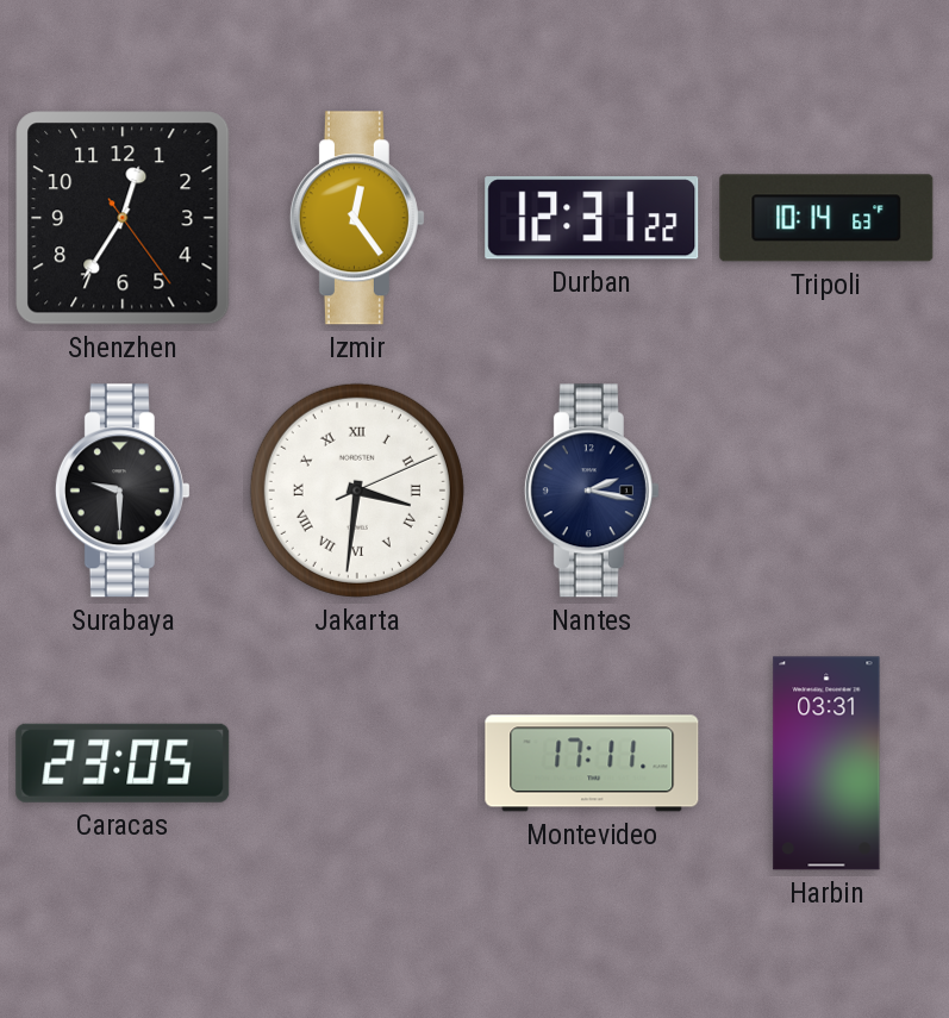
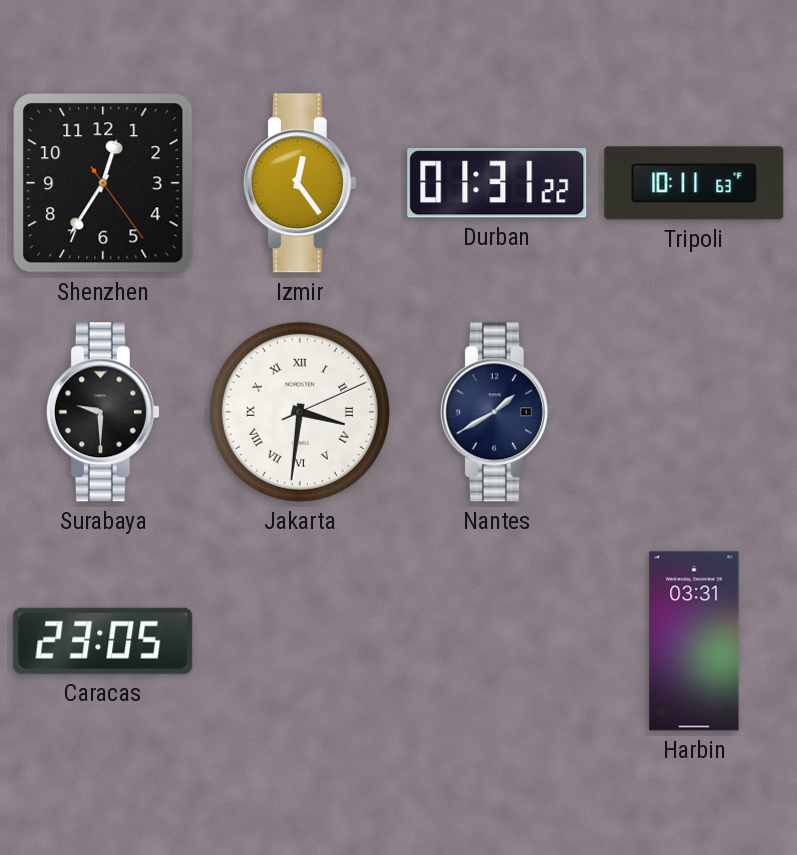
Durban: 12:31 -> 01:31
Tripoli: 10:14 -> 10:11
Nantes: 2:17 -> 1:40
Montevideo: 17:11 -> none
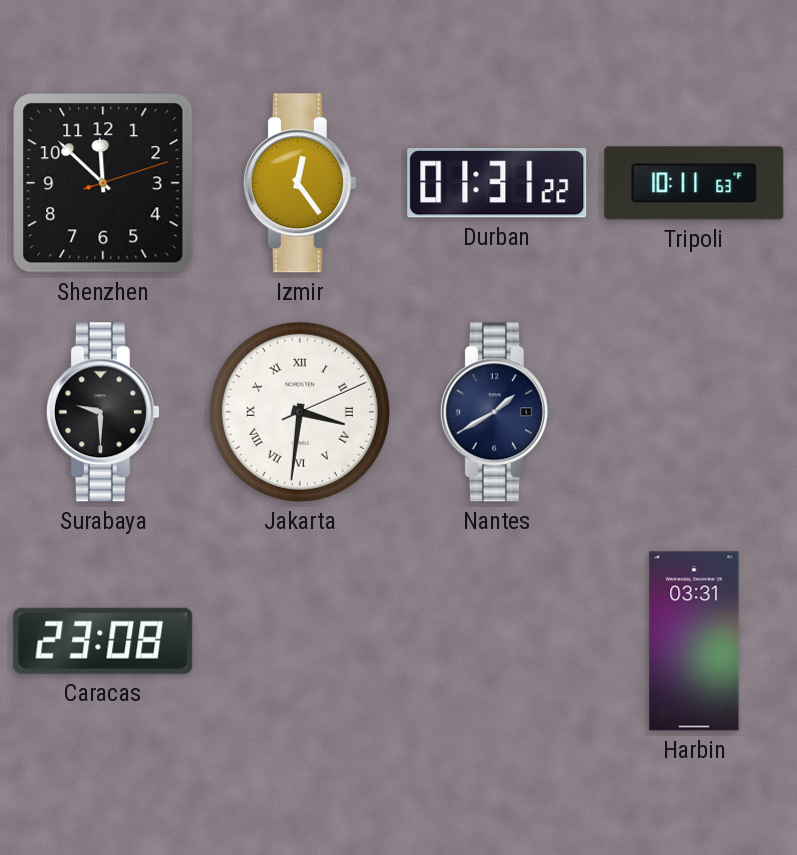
Shenzhen: 12:35 -> 11:52
Caracas: 23:05 -> 23:08
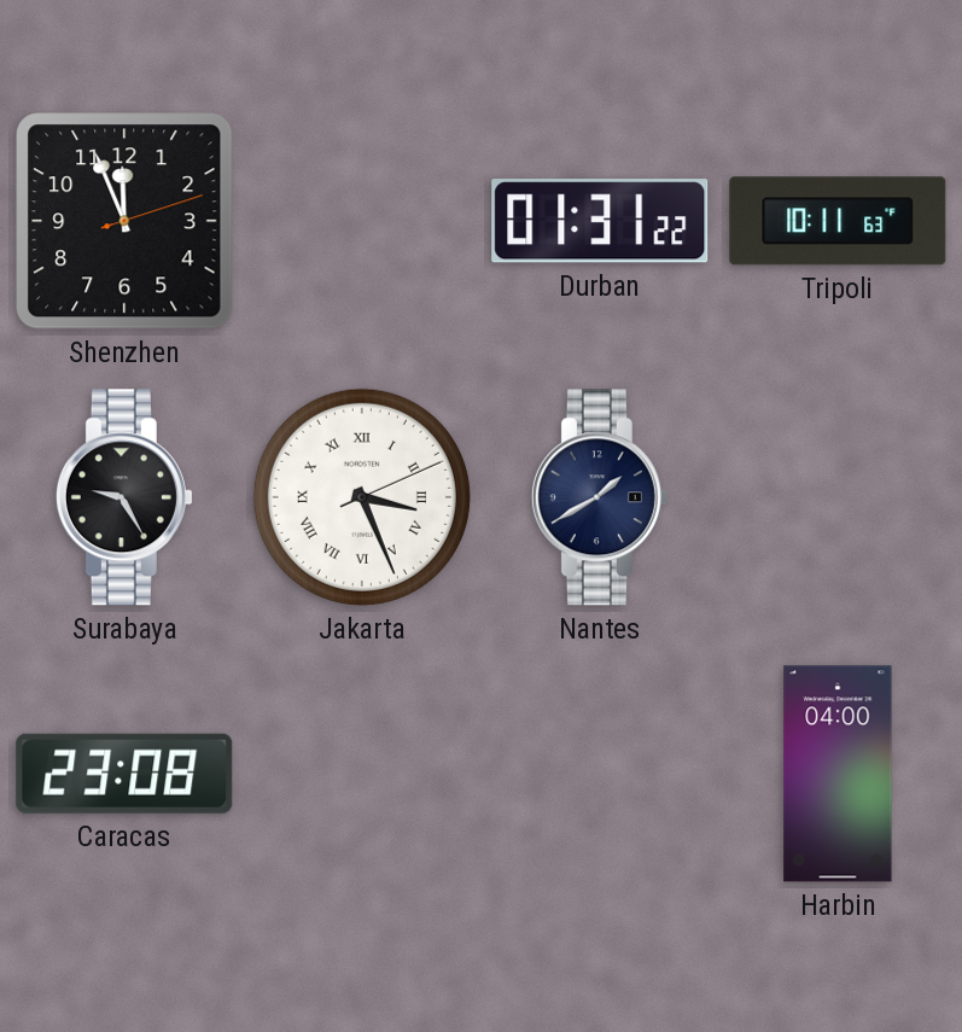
Shenzhen: 11:52 -> 11:56
Izmir: 12:24 -> none
Surabaya: 9:30 -> 9:25
Jakarta: 3:31 -> 3:26
Harbin: 03:31 -> 04:00
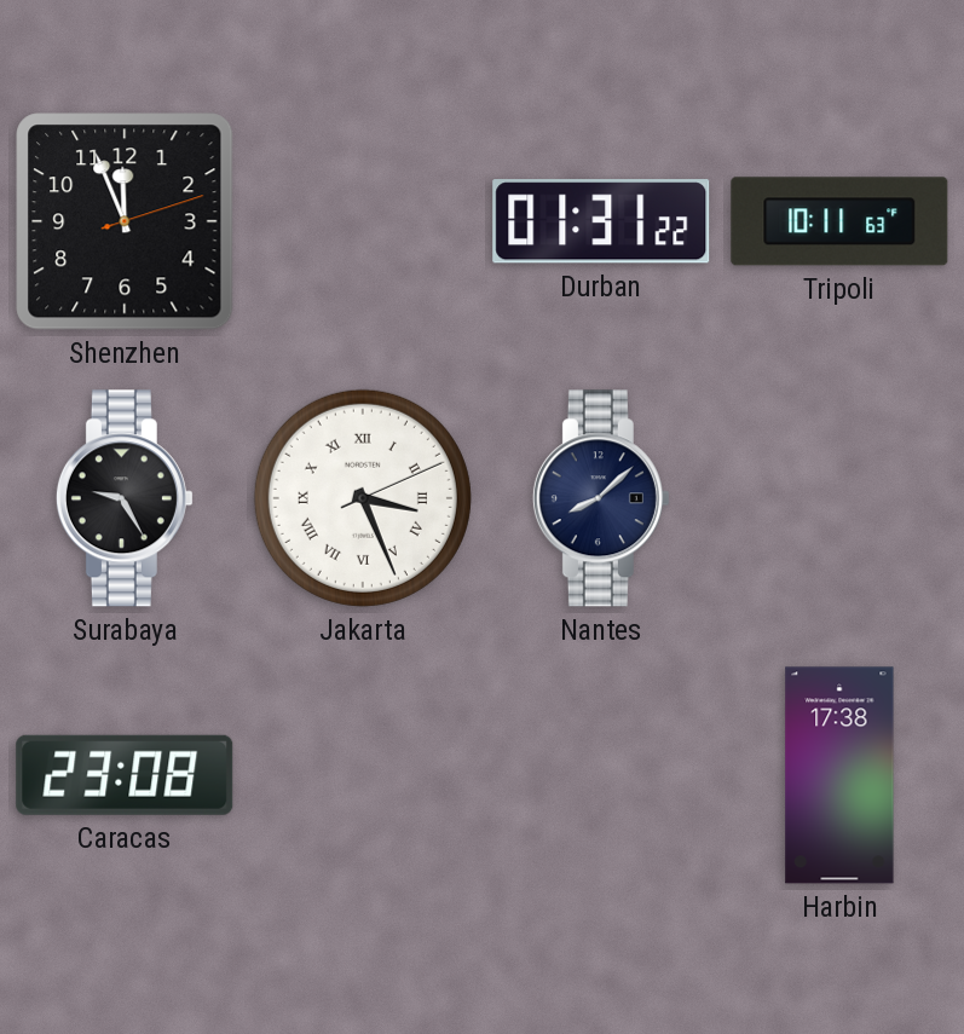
Nantes: 1:40 -> 8:08
Harbin: 04:00 -> 17:38
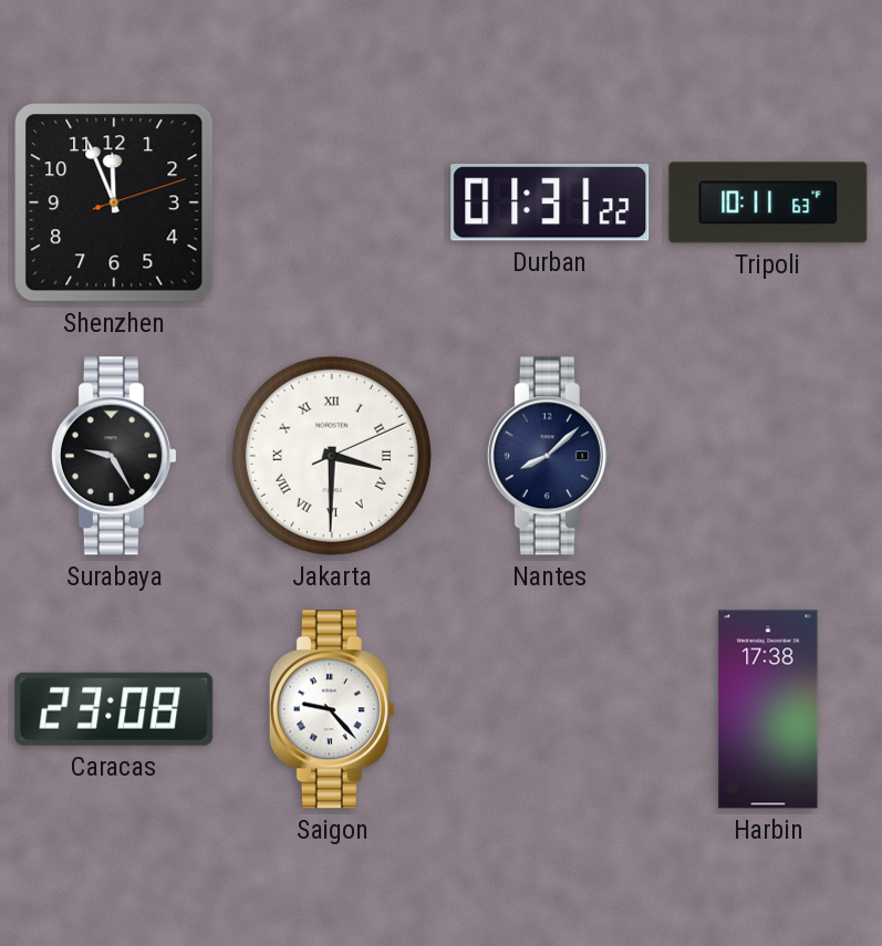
Jakarta: 3:26 -> 3:30
Saigon: none -> 9:23
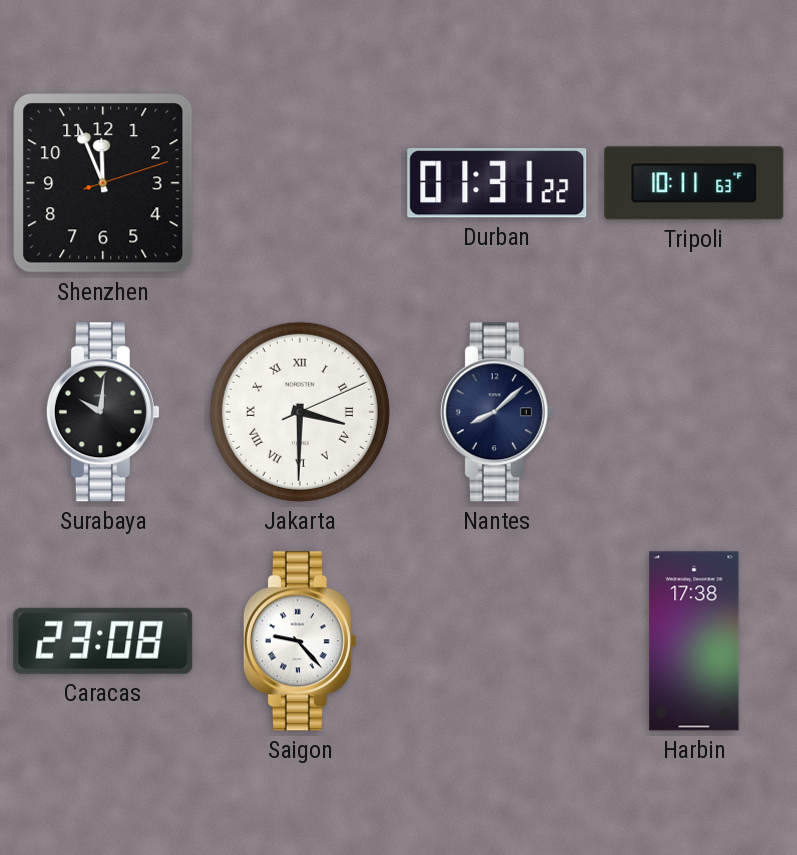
Surabaya: 9:25 -> 10:01
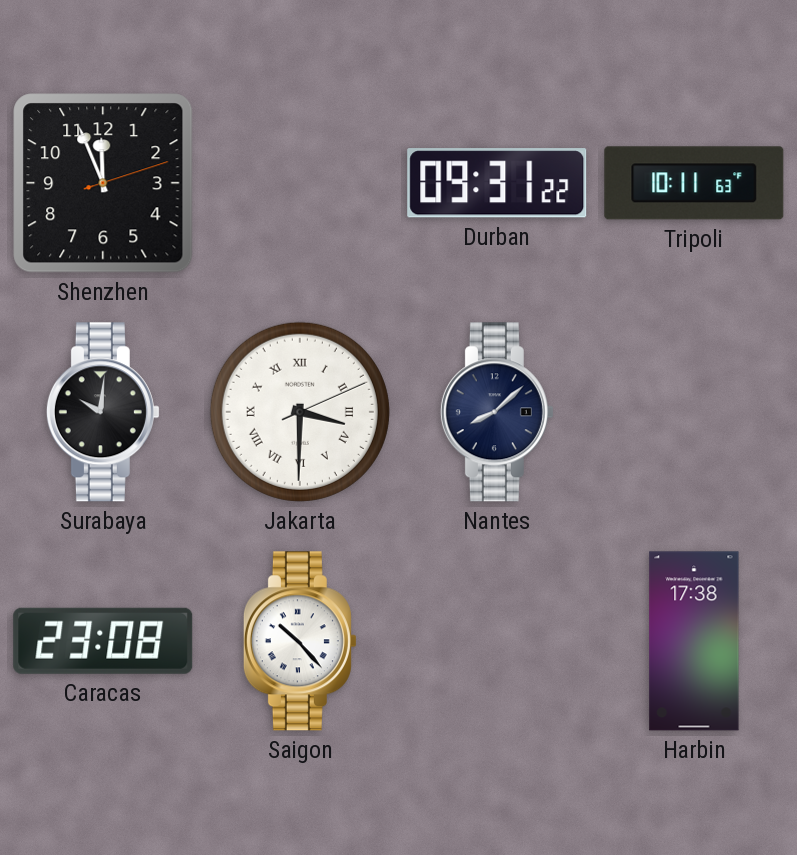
Durban: 01:31 -> 09:31
Saigon: 9:23 -> 10:23
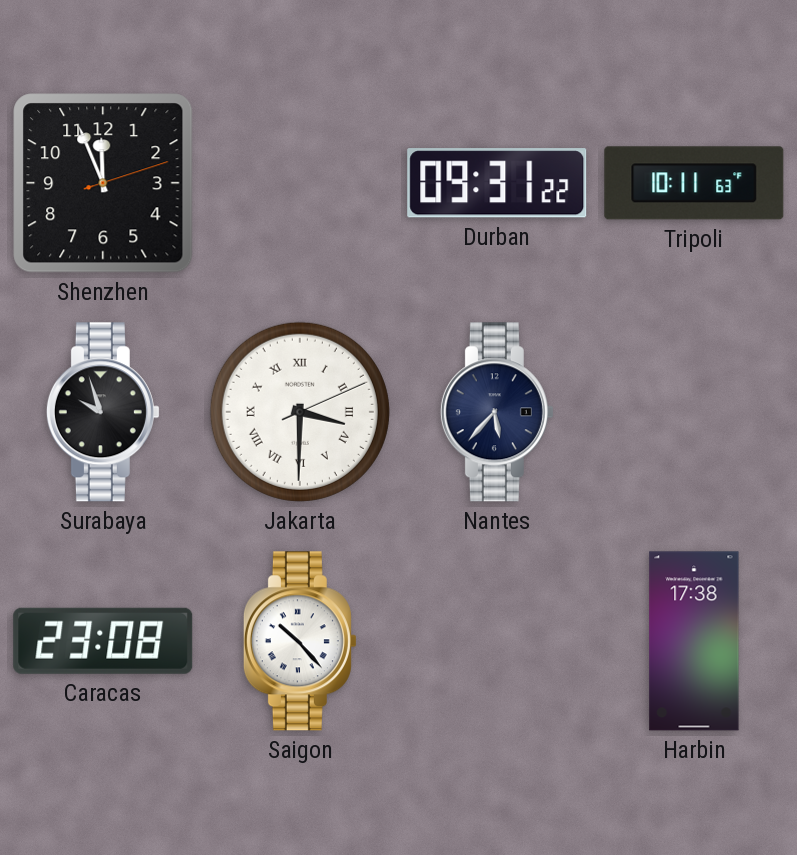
Surabaya: 10:01 -> 9:57
Nantes: 8:08 -> 5:37
